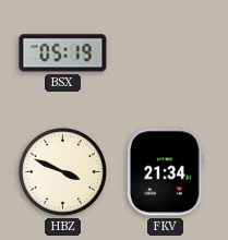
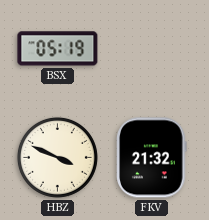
FKV: 21:34 -> 21:32
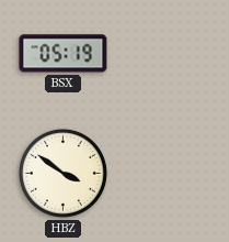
HBZ: 3:49 -> 3:51
FKV: 21:32 -> none
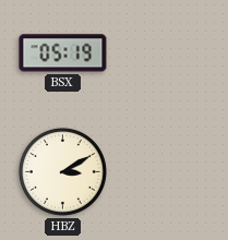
HBZ: 3:51 -> 3:10
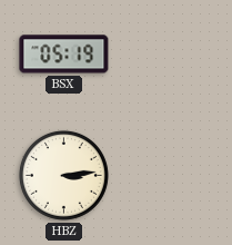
HBZ: 3:10 -> 3:14
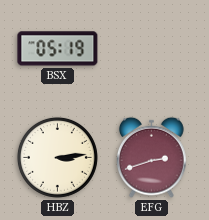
EFG: none -> 2:42
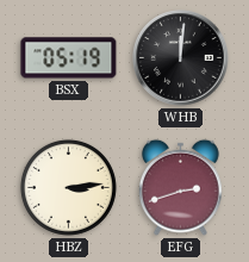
WHB: none -> 12:01
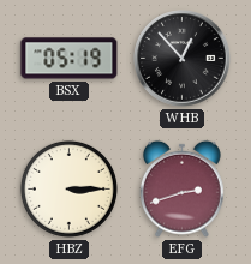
WHB: 12:01 -> 12:53
HBZ: 3:14 -> 3:15
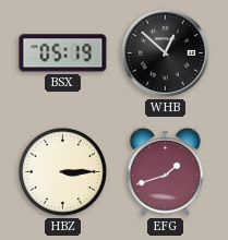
WHB: 12:53 -> 12:52
EFG: 2:42 -> 1:42
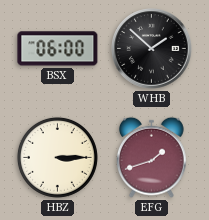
BSX: 05:19 -> 06:00
WHB: 12:52 -> 1:52
